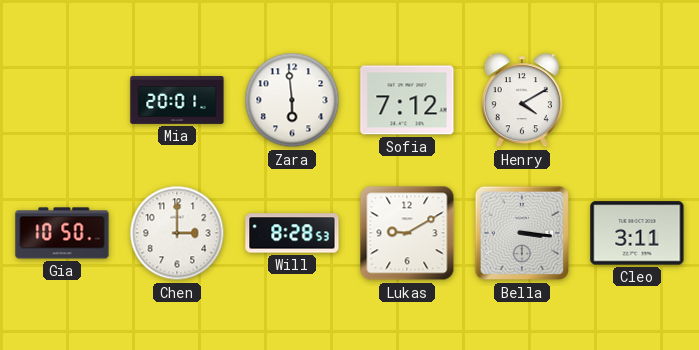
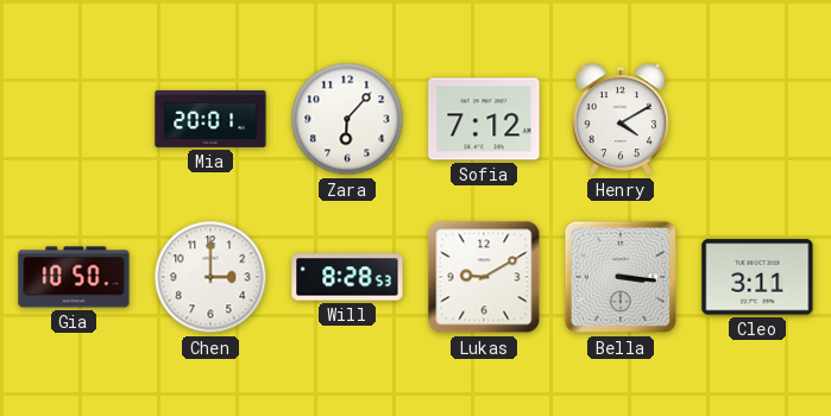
Zara: 5:59 -> 6:07
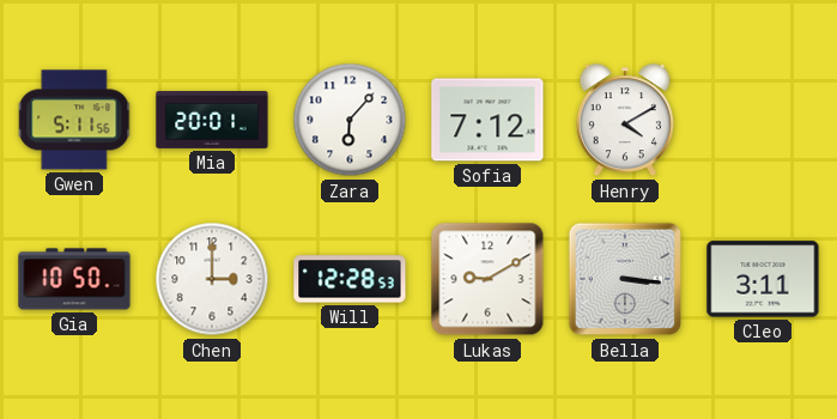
Gwen: none -> 5:11
Will: 8:28 -> 12:28
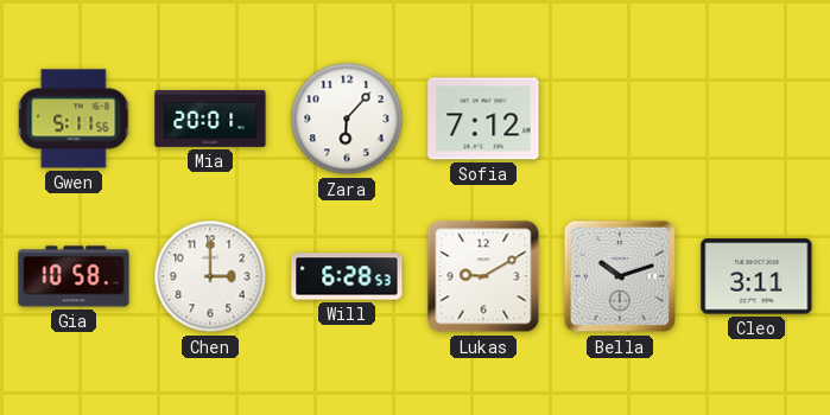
Henry: 4:10 -> none
Gia: 10:50 -> 10:58
Will: 12:28 -> 6:28
Bella: 3:16 -> 10:12
